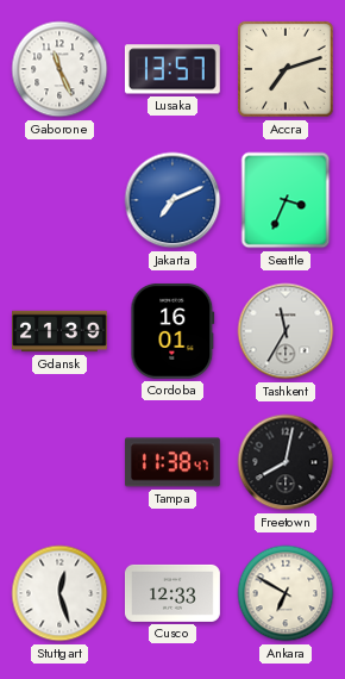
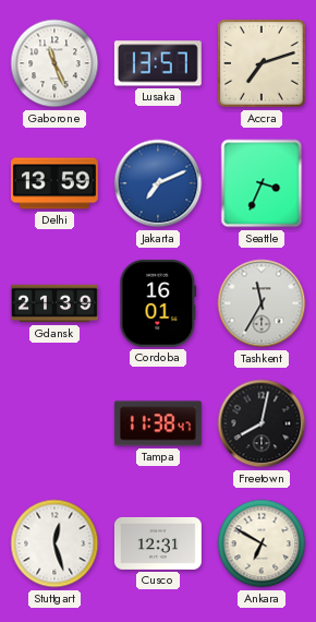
Delhi: none -> 13:59
Cusco: 12:33 -> 12:31
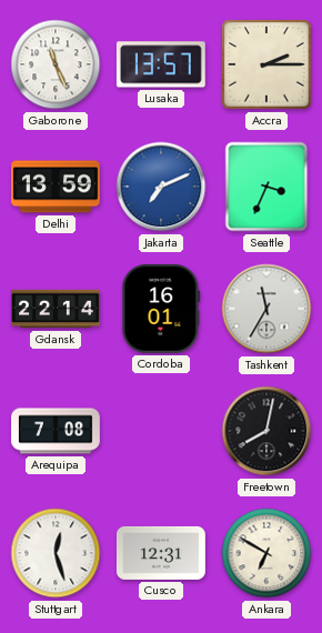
Accra: 7:12 -> 2:15
Gdansk: 21:39 -> 22:14
Arequipa: none -> 7:08
Tampa: 11:38 -> none
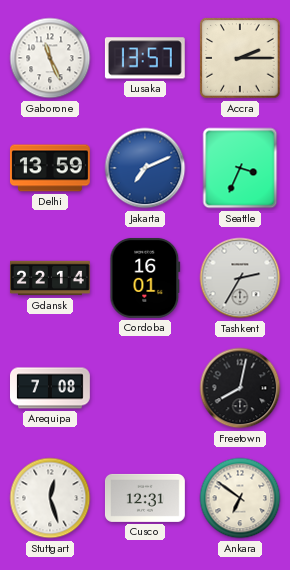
Tashkent: 11:35 -> 2:35
Ankara: 6:50 -> 6:51
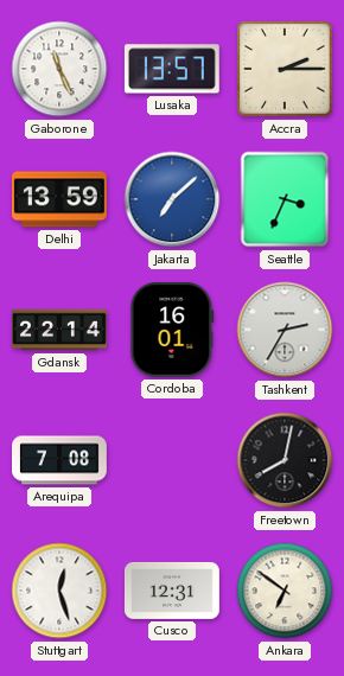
Jakarta: 7:11 -> 7:08
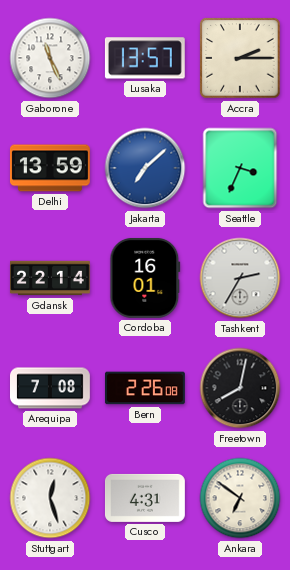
Bern: none -> 2:26
Cusco: 12:31 -> 4:31
